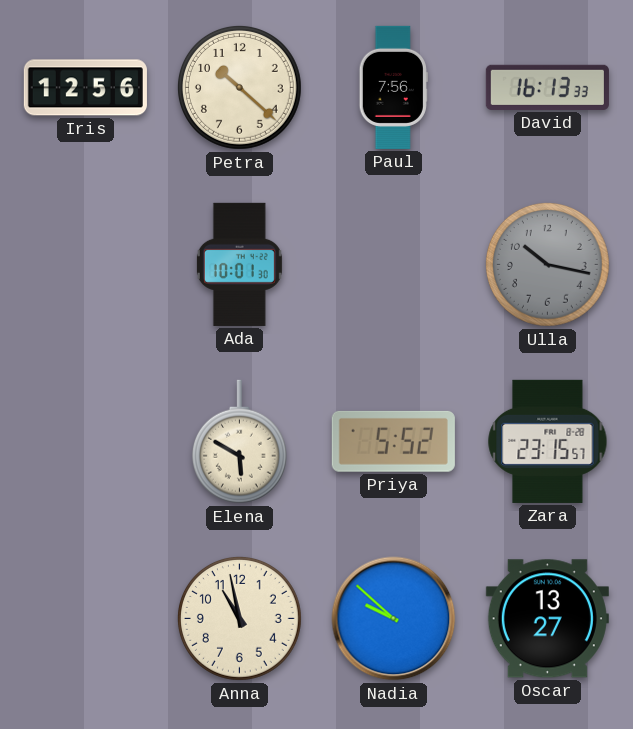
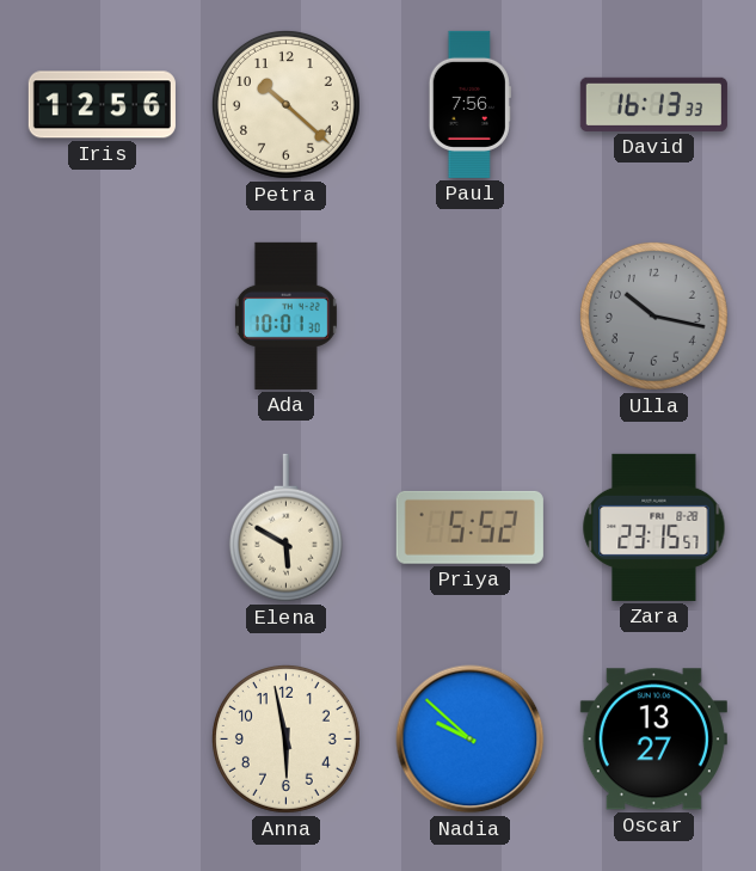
Anna: 10:58 -> 5:58
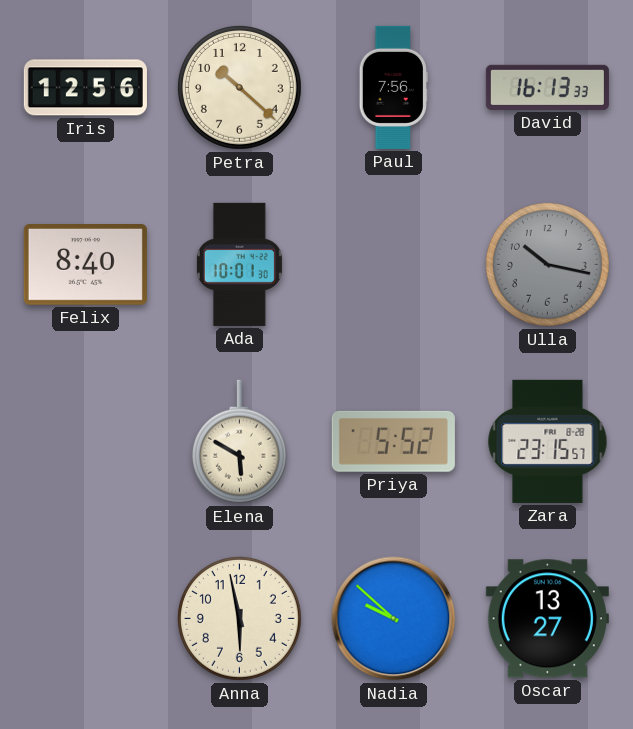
Felix: none -> 8:40
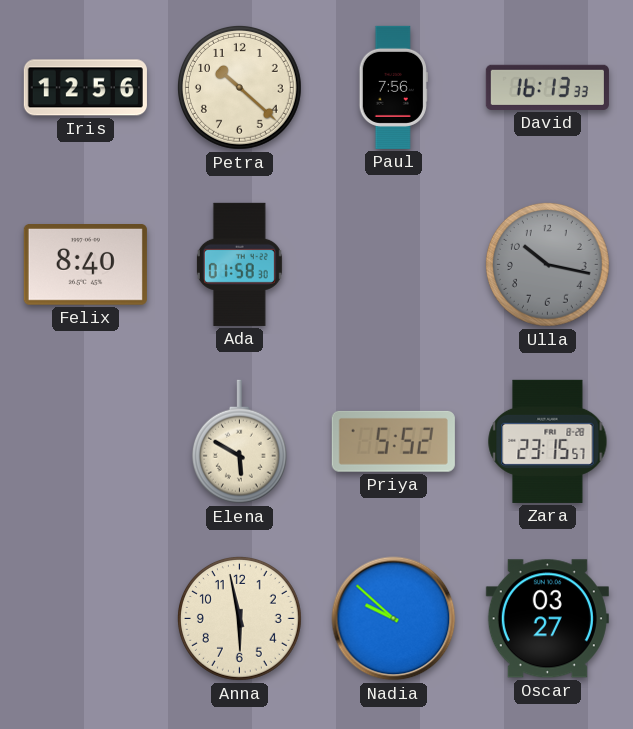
Ada: 10:01 -> 01:58
Oscar: 13:27 -> 03:27
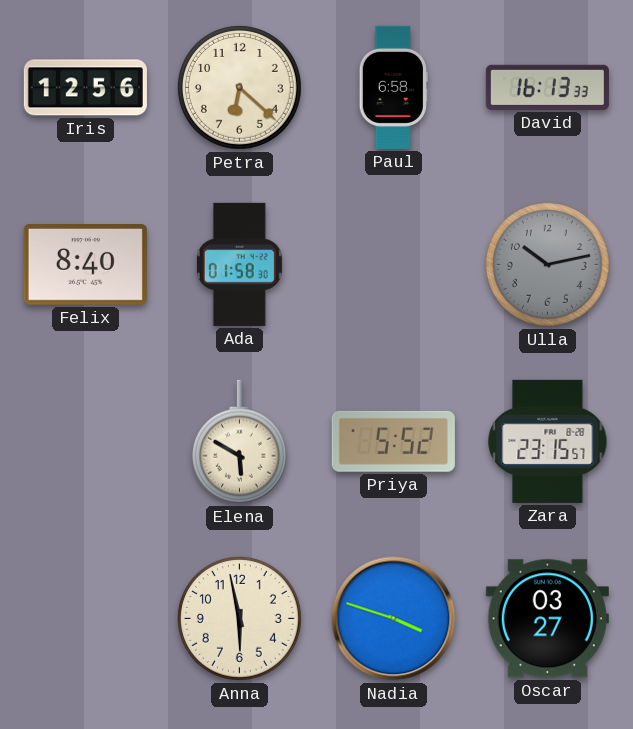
Petra: 10:22 -> 6:22
Paul: 7:56 -> 6:58
Ulla: 10:17 -> 10:13
Nadia: 9:52 -> 3:48
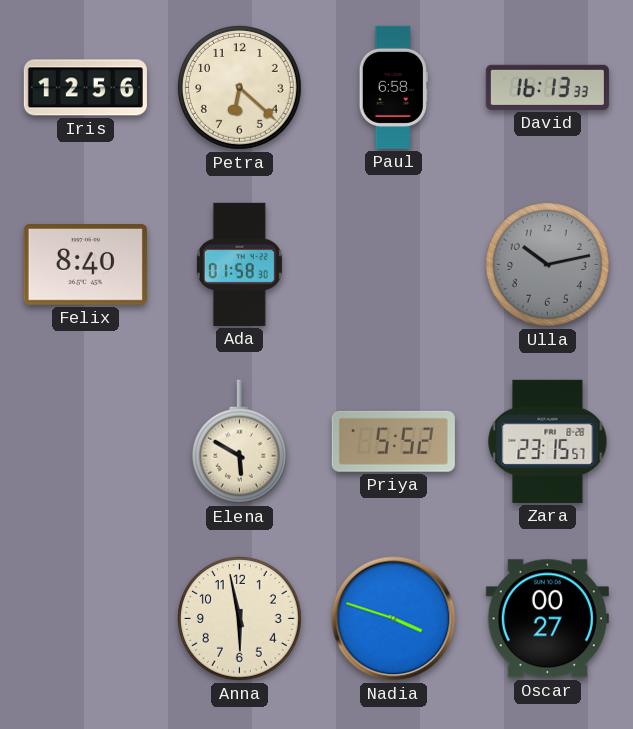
Oscar: 03:27 -> 00:27
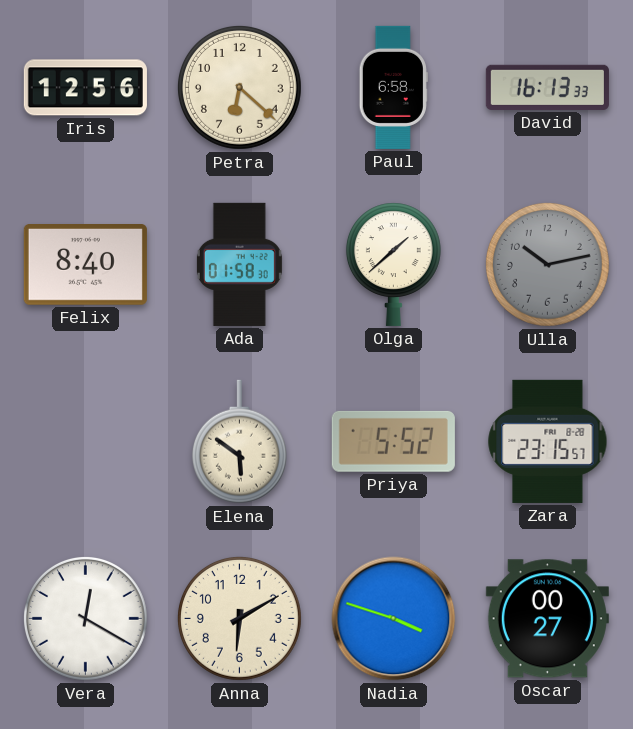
Olga: none -> 1:38
Elena: 5:50 -> 5:51
Vera: none -> 12:20
Anna: 5:58 -> 6:10
